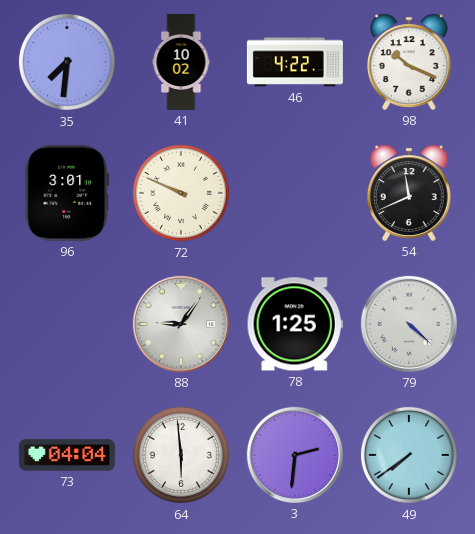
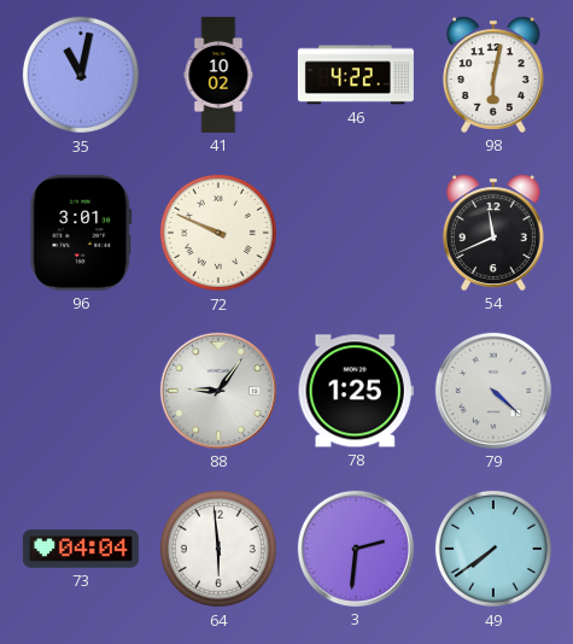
35: 7:31 -> 11:02
98: 10:19 -> 6:02
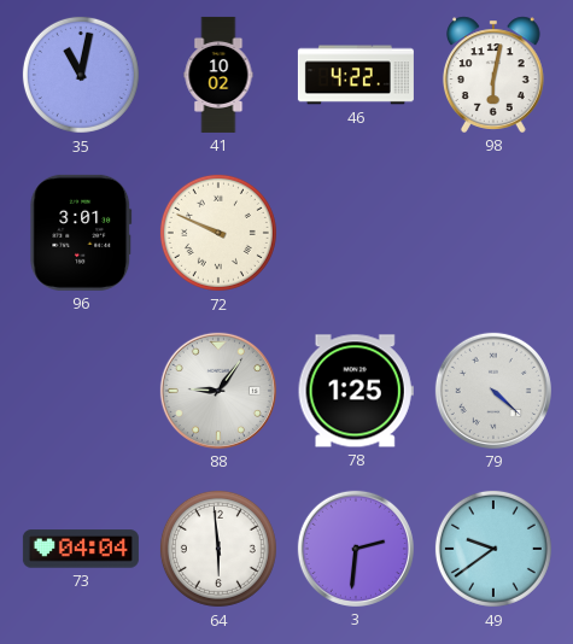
54: 11:41 -> none
49: 7:39 -> 9:39
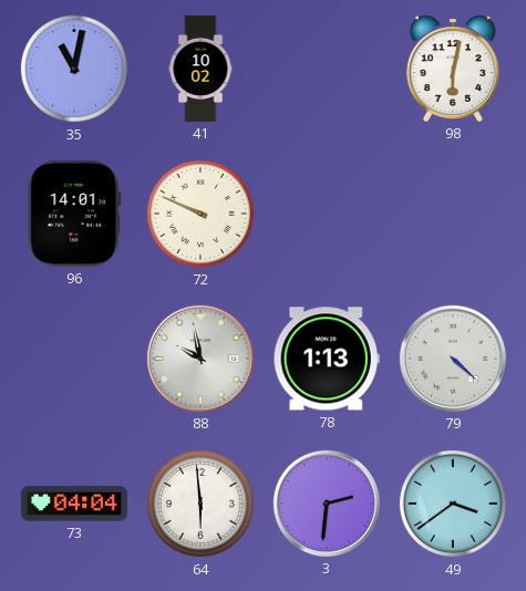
46: 4:22 -> none
96: 3:01 -> 14:01
88: 9:06 -> 9:58
78: 1:25 -> 1:13
49: 9:39 -> 3:39
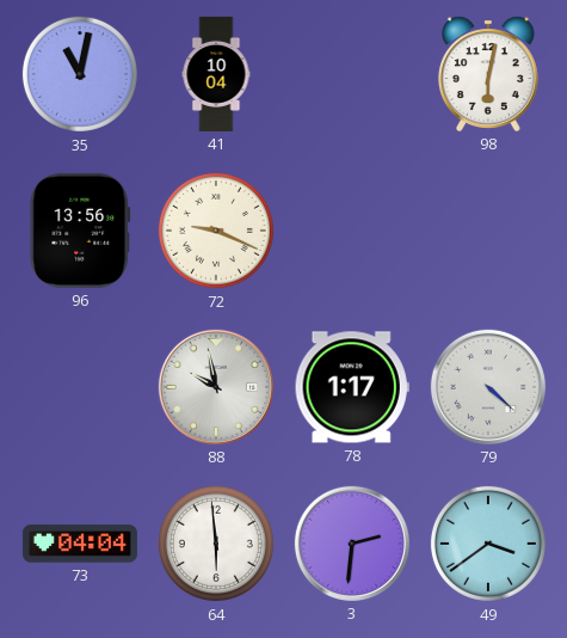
41: 10:02 -> 10:04
96: 14:01 -> 13:56
72: 9:49 -> 9:19
78: 1:13 -> 1:17
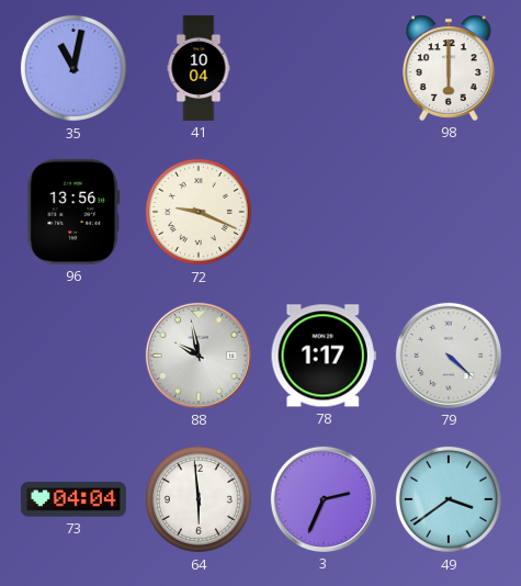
98: 6:02 -> 6:00
3: 2:31 -> 2:34
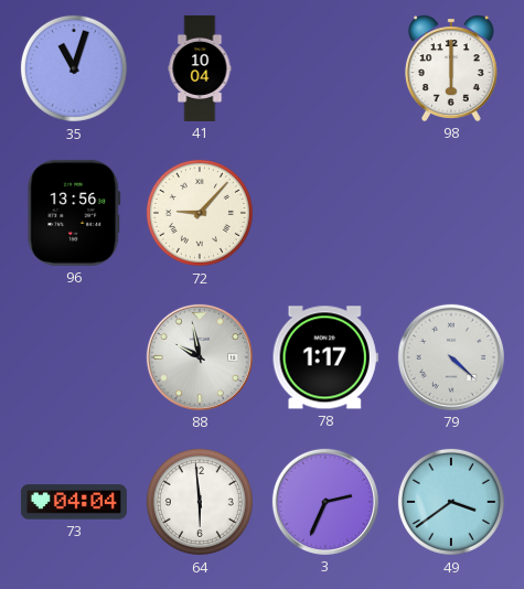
35: 11:02 -> 11:03
72: 9:19 -> 9:07
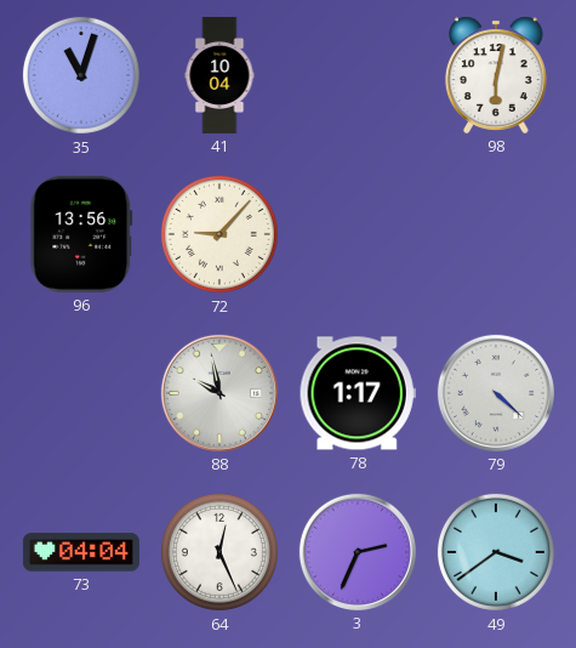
98: 6:00 -> 6:02
64: 5:59 -> 12:26
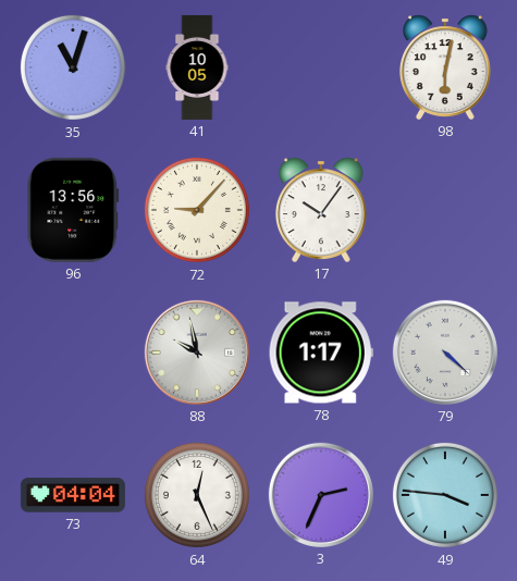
41: 10:04 -> 10:05
17: none -> 10:06
49: 3:39 -> 3:46
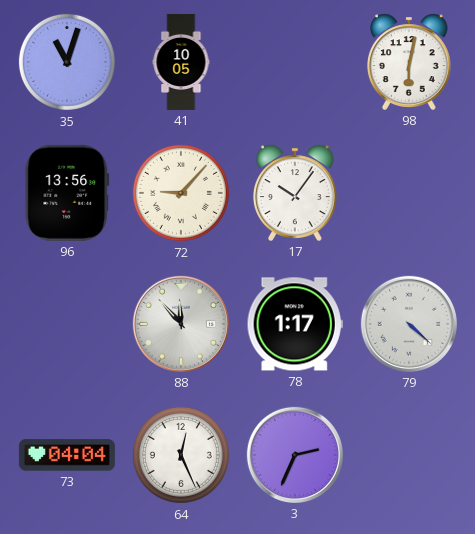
88: 9:58 -> 11:53
49: 3:46 -> none
